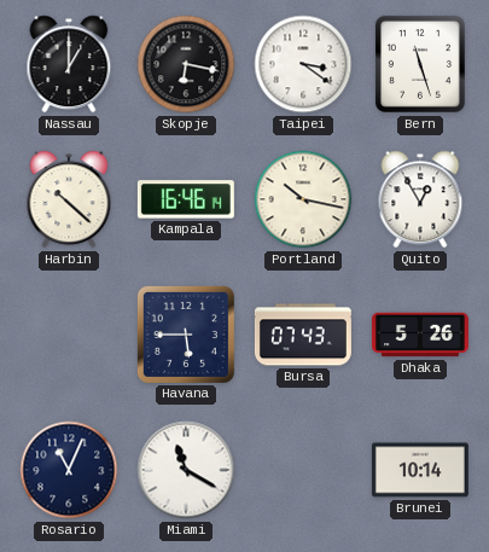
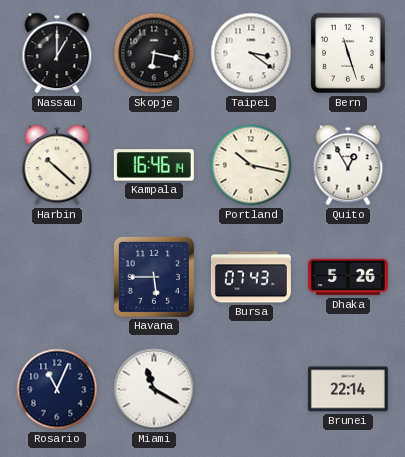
Brunei: 10:14 -> 22:14
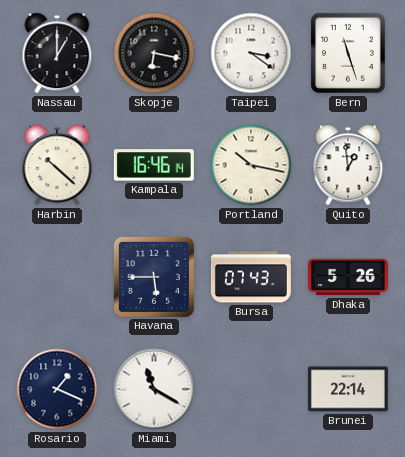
Quito: 12:55 -> 12:59
Rosario: 11:04 -> 1:19
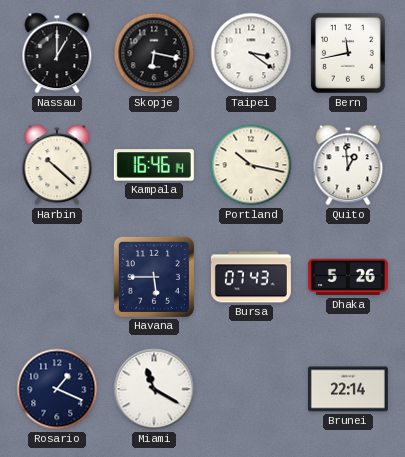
Bern: 11:27 -> 11:43
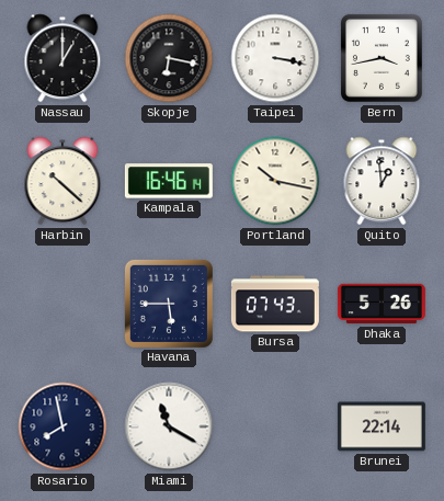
Taipei: 3:21 -> 3:17
Bern: 11:43 -> 3:43
Rosario: 1:19 -> 7:58
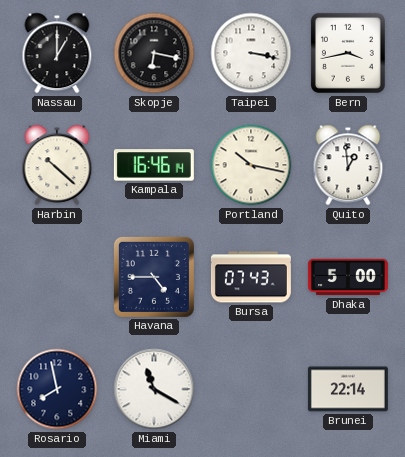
Havana: 5:45 -> 4:45
Dhaka: 5:26 -> 5:00
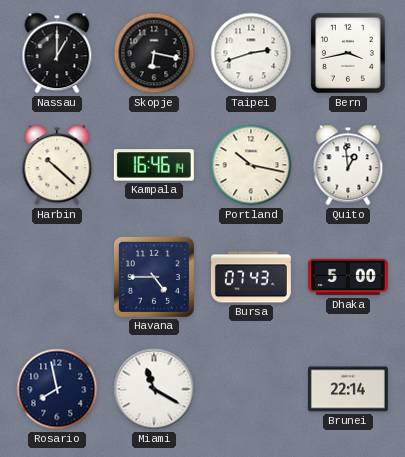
Taipei: 3:17 -> 2:42
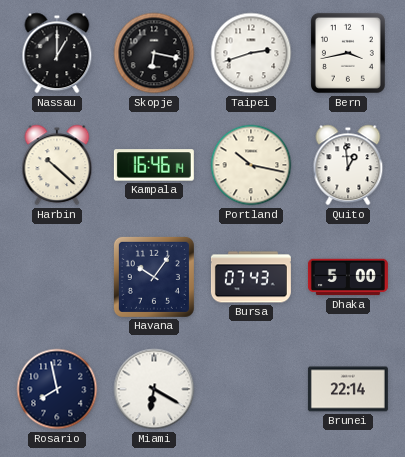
Havana: 4:45 -> 10:06
Miami: 11:20 -> 6:20
